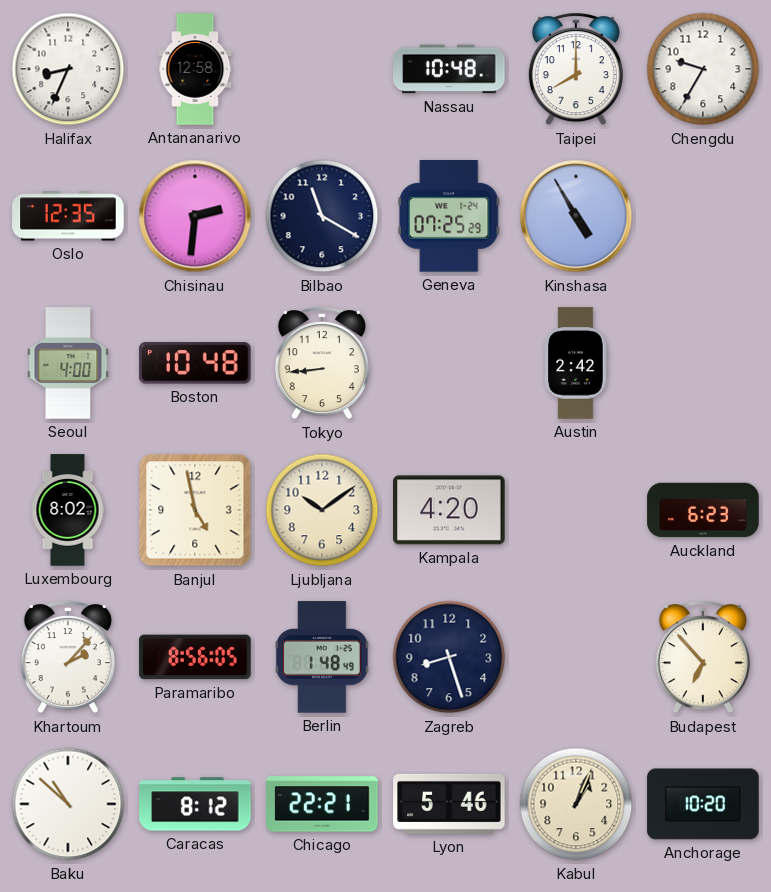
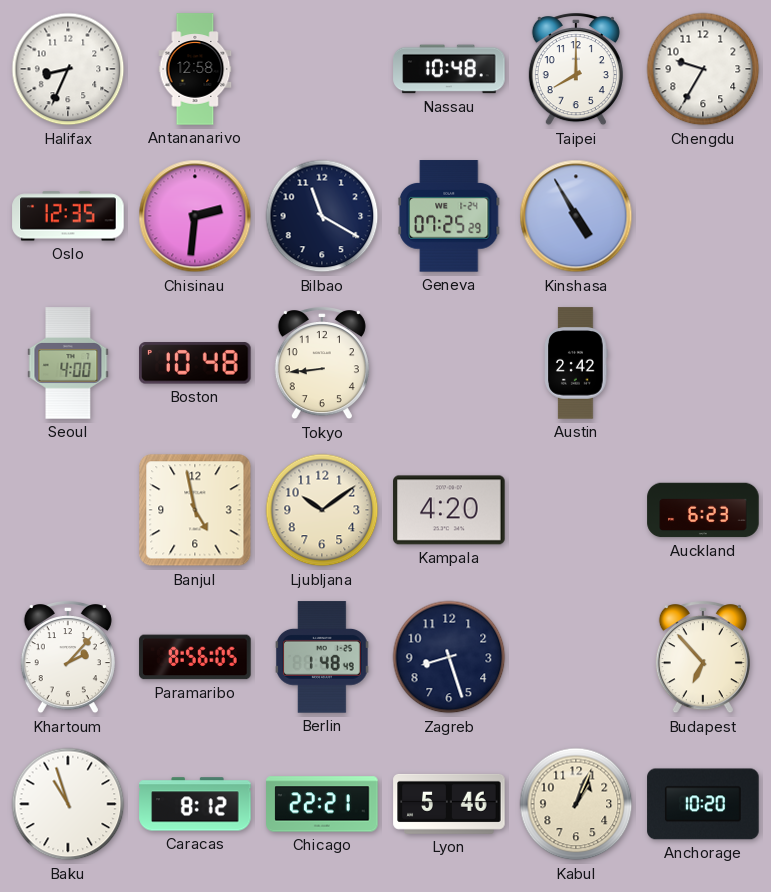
Luxembourg: 8:02 -> none
Baku: 10:52 -> 10:57
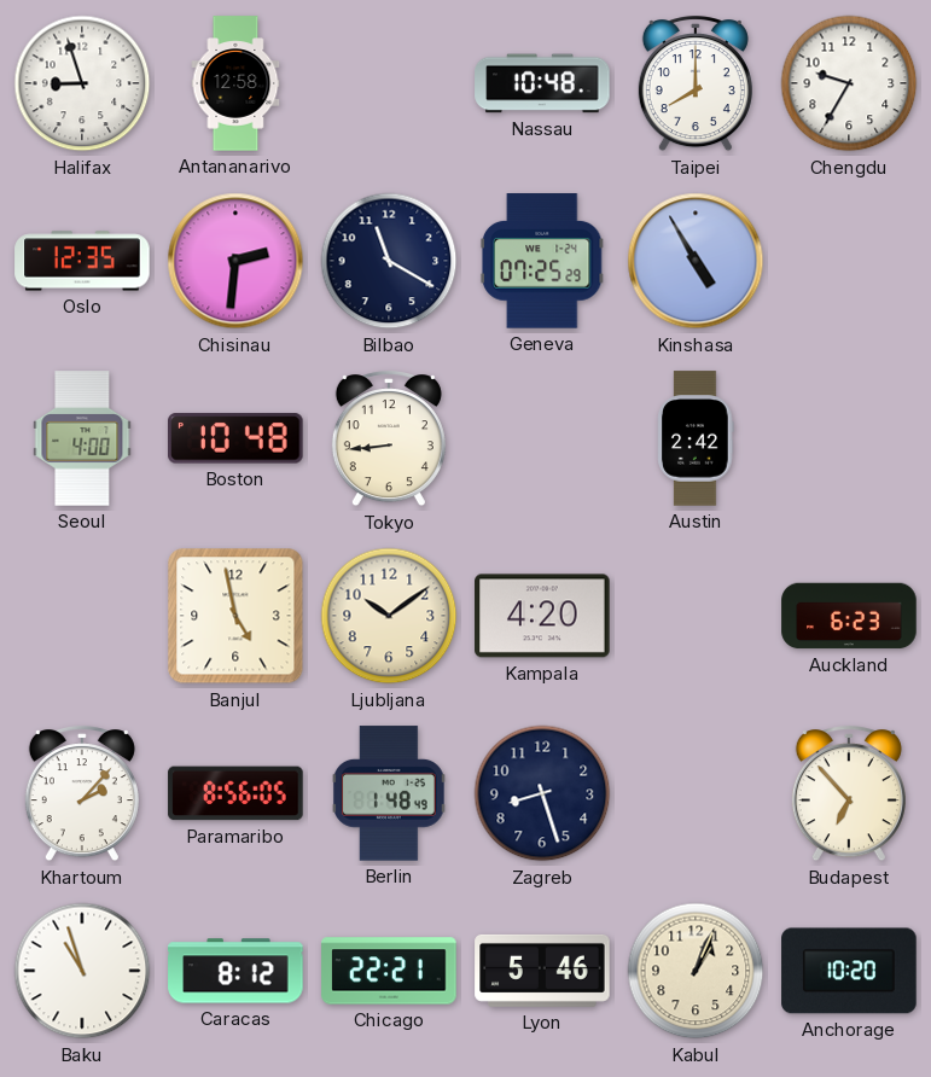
Halifax: 8:34 -> 8:57
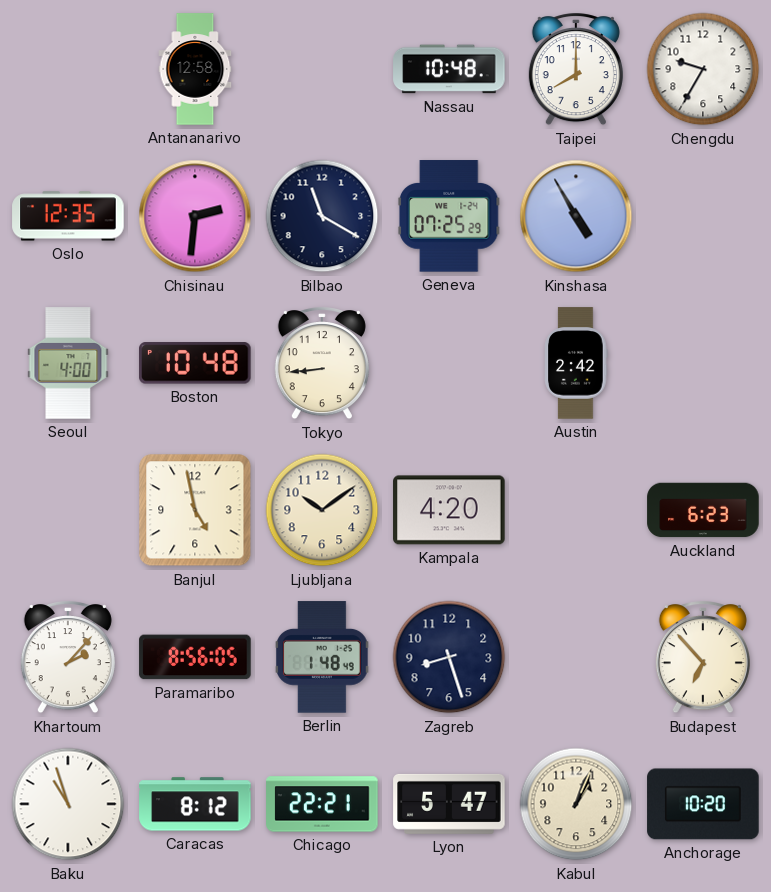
Halifax: 8:57 -> none
Lyon: 5:46 -> 5:47
